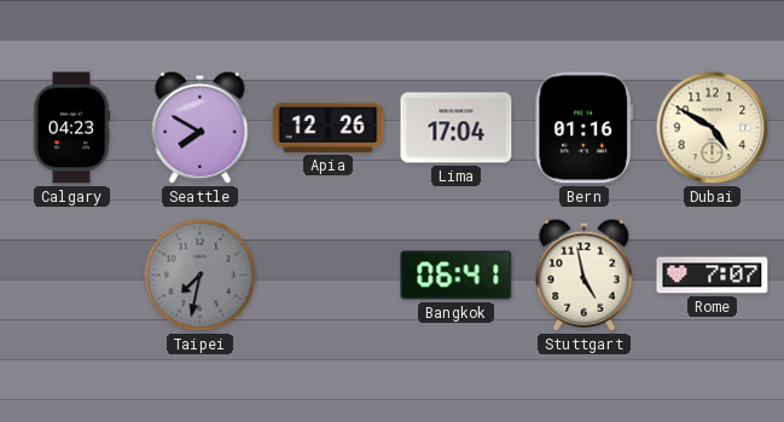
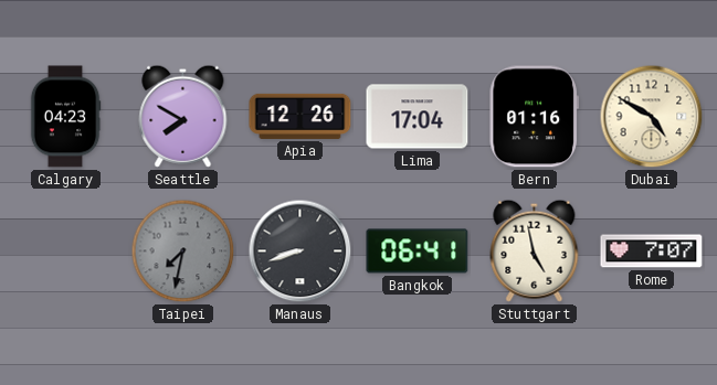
Manaus: none -> 8:42
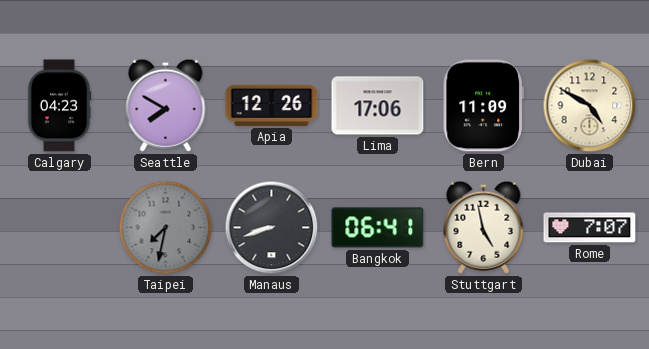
Lima: 17:04 -> 17:06
Bern: 01:16 -> 11:09
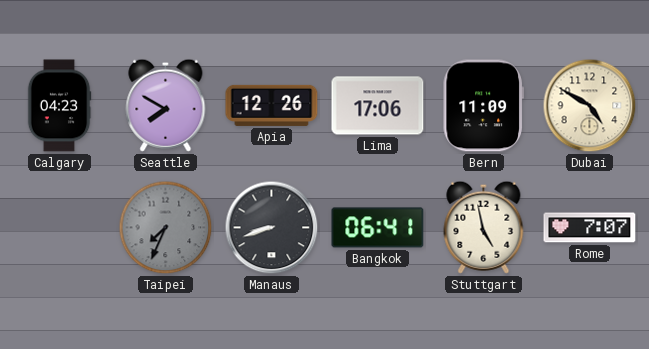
Taipei: 7:32 -> 7:34
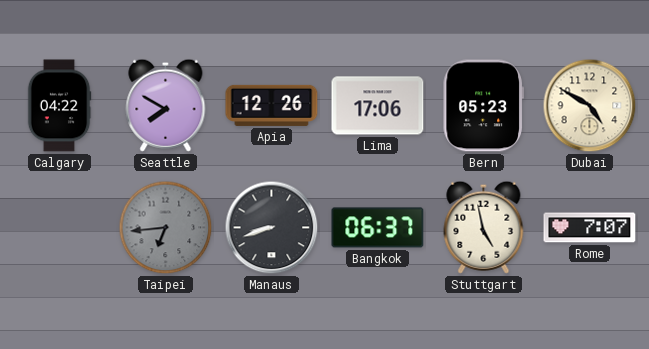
Calgary: 04:23 -> 04:22
Bern: 11:09 -> 05:23
Taipei: 7:34 -> 6:44
Bangkok: 06:41 -> 06:37
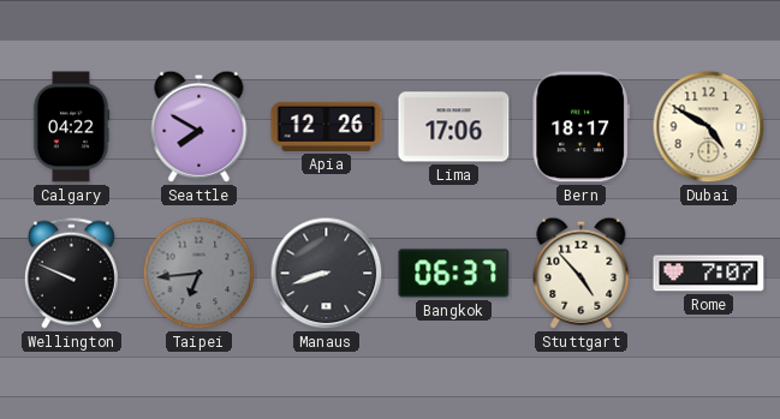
Bern: 05:23 -> 18:17
Wellington: none -> 9:49
Stuttgart: 4:58 -> 4:53
